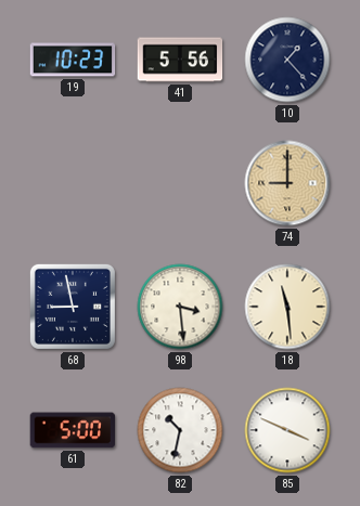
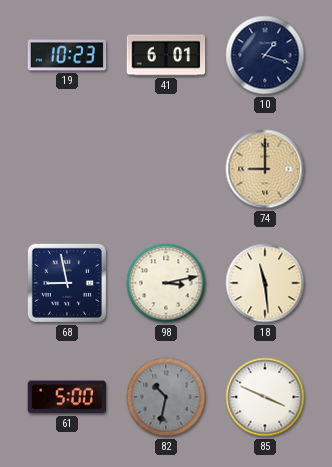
41: 5:56 -> 6:01
10: 1:23 -> 1:18
98: 3:29 -> 3:13
82 dial: white -> grey
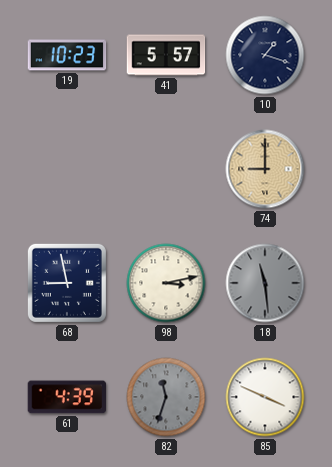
41: 6:01 -> 5:57
18 dial: cream -> grey
61: 5:00 -> 4:39
82: 10:32 -> 11:33
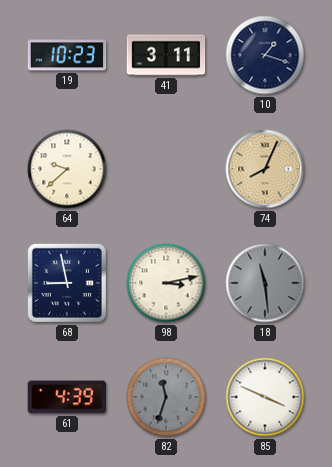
41: 5:57 -> 3:11
64: none -> 9:38
74: 9:00 -> 8:04
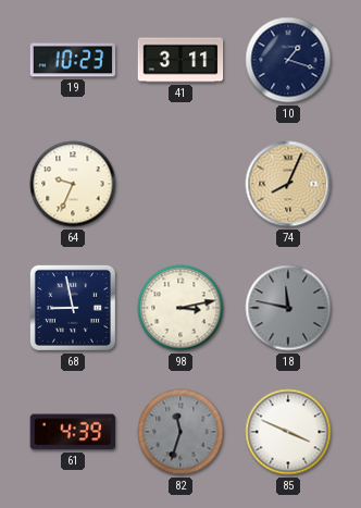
64: 9:38 -> 9:34
18: 11:29 -> 11:47
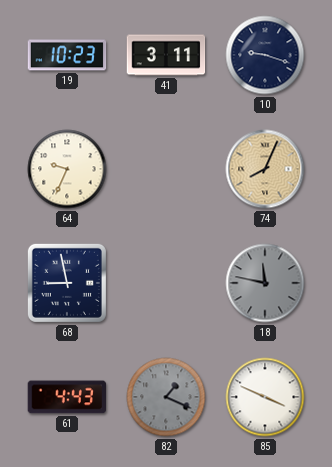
10: 1:18 -> 9:18
98: 3:13 -> none
61: 4:39 -> 4:43
82: 11:33 -> 1:19
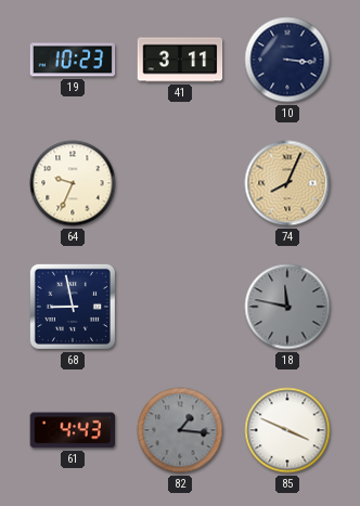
10: 9:18 -> 3:16
82: 1:19 -> 1:16
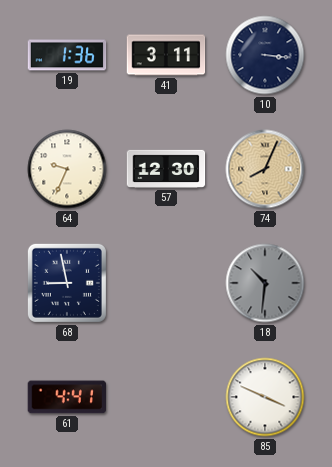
19: 10:23 -> 1:36
57: none -> 12:30
18: 11:47 -> 10:31
61: 4:43 -> 4:41
82: 1:16 -> none
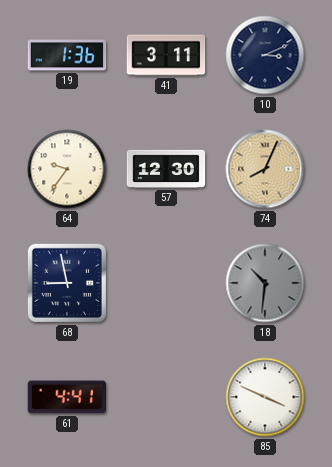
10: 3:16 -> 3:11
64: 9:34 -> 9:36
